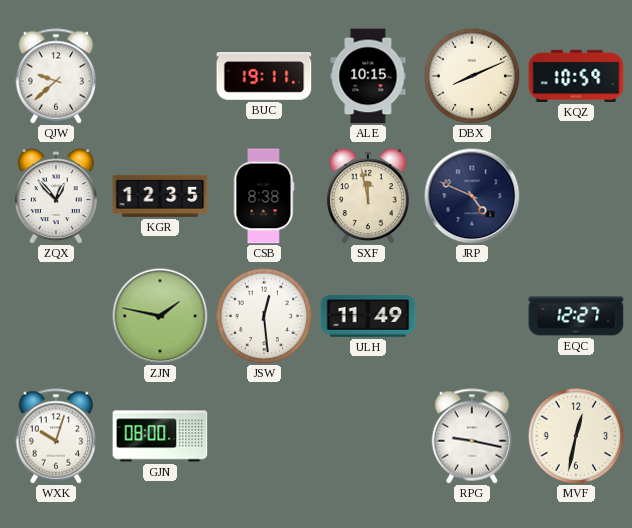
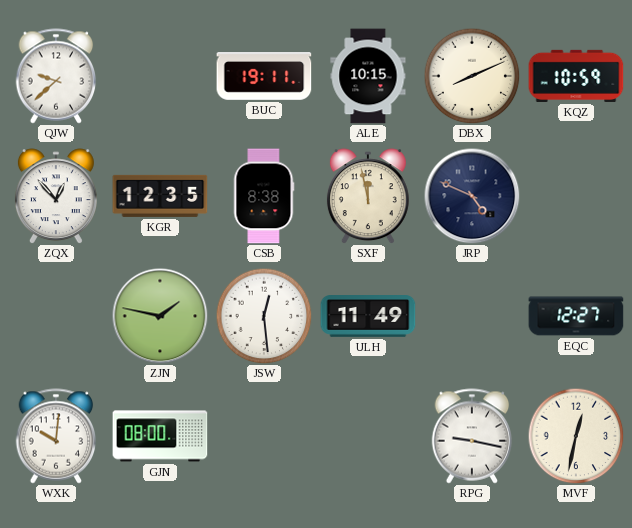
WXK: 10:03 -> 10:01
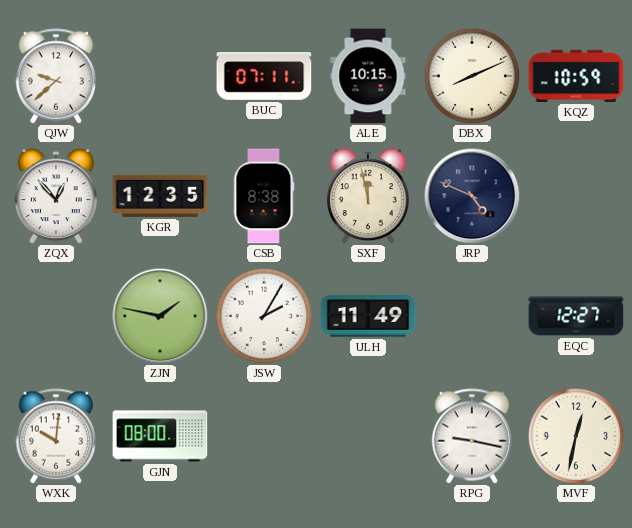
BUC: 19:11 -> 07:11
JSW: 12:29 -> 2:05
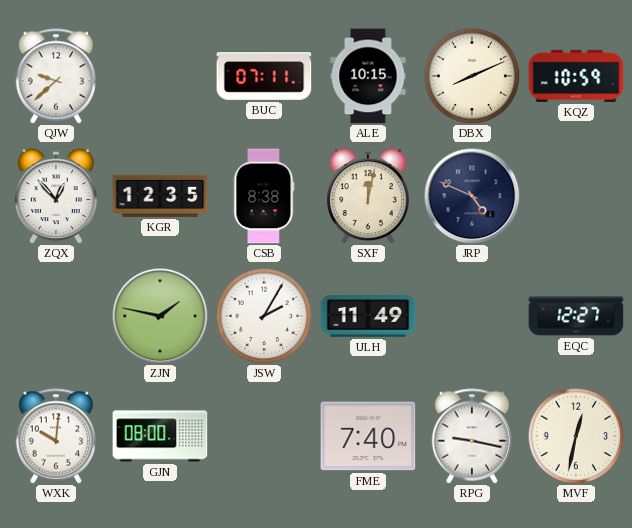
SXF: 11:58 -> 12:02
FME: none -> 7:40
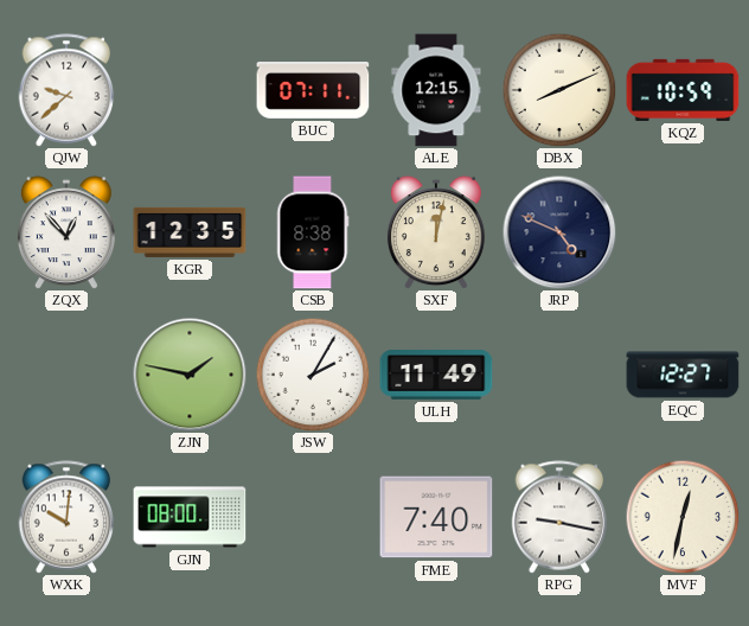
ALE: 10:15 -> 12:15
